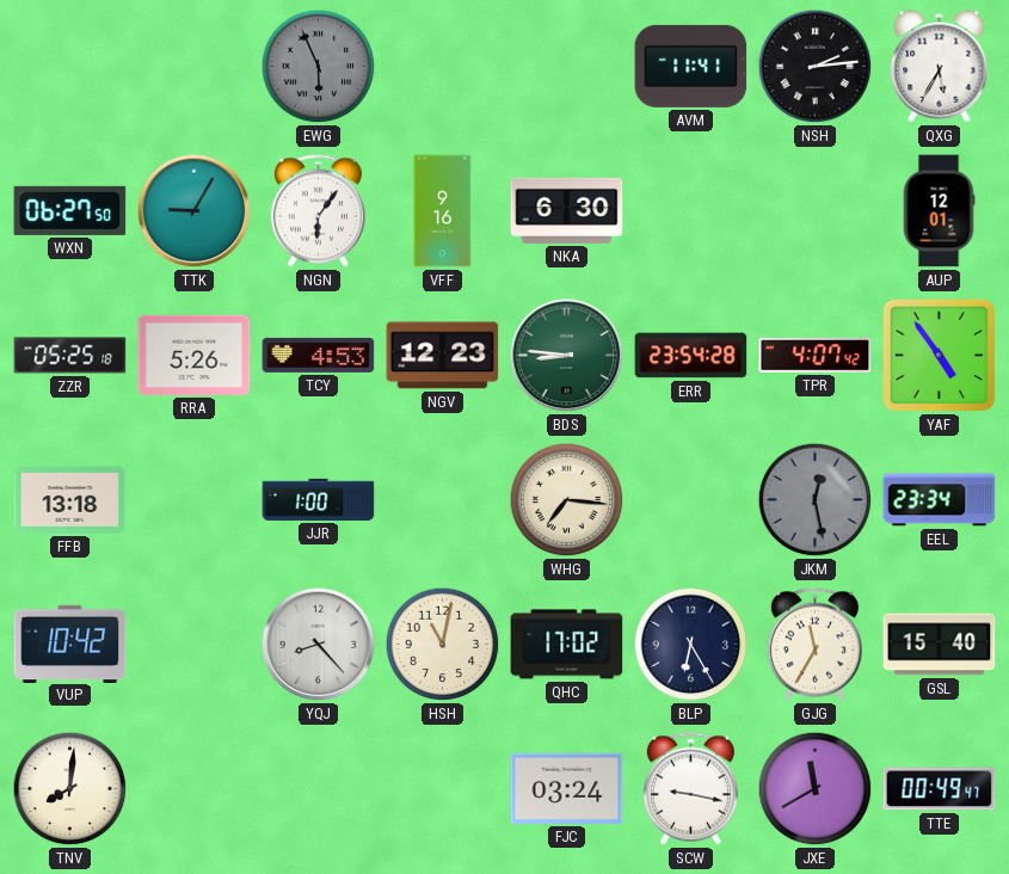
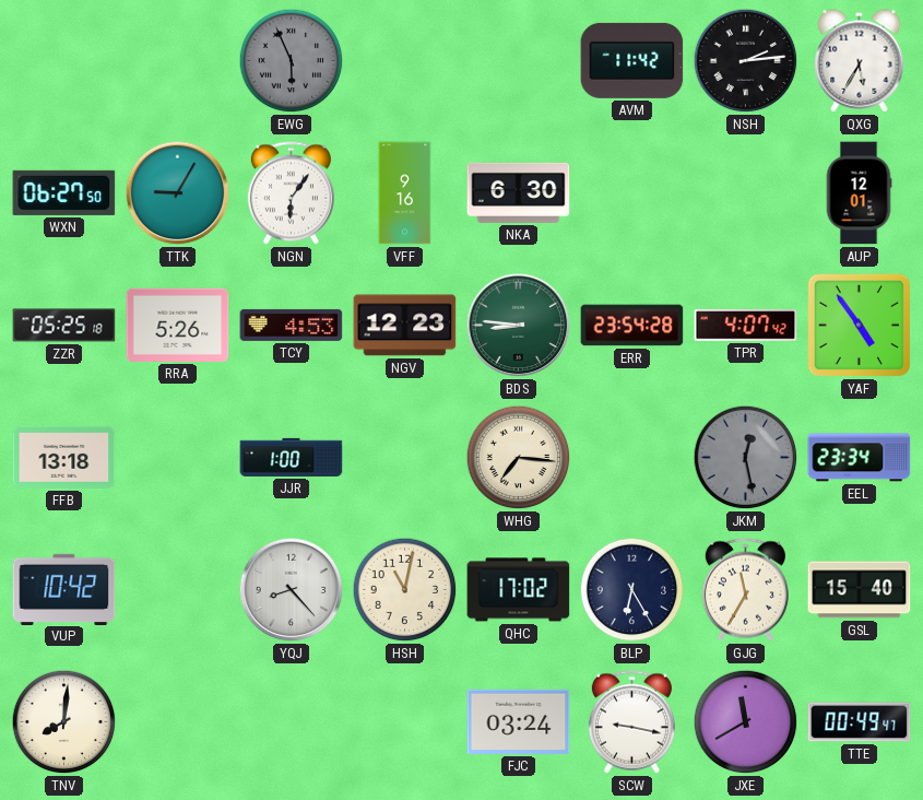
AVM: 11:41 -> 11:42
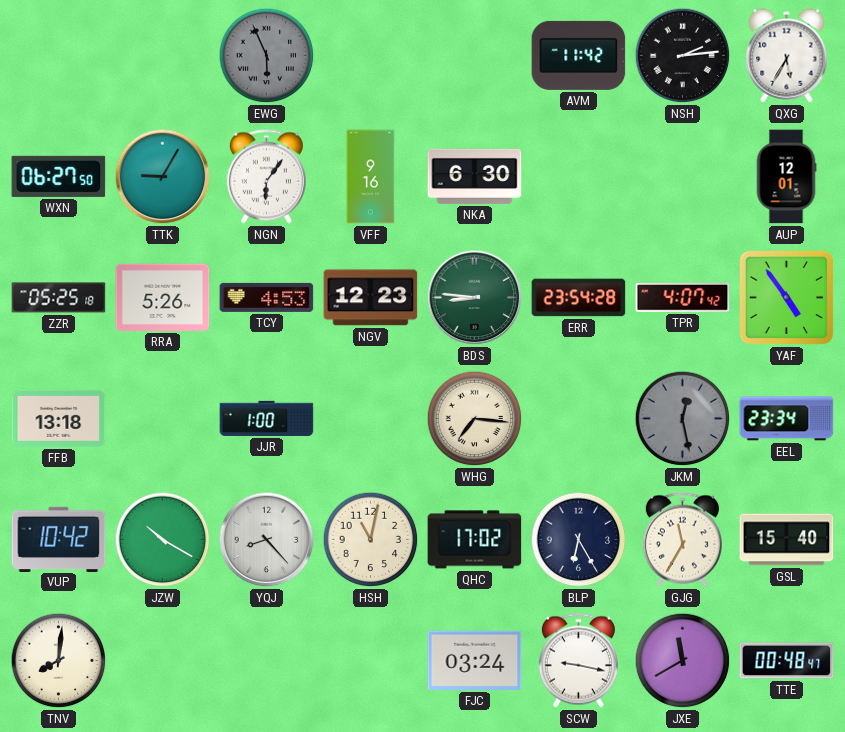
JZW: none -> 10:20
TTE: 00:49 -> 00:48
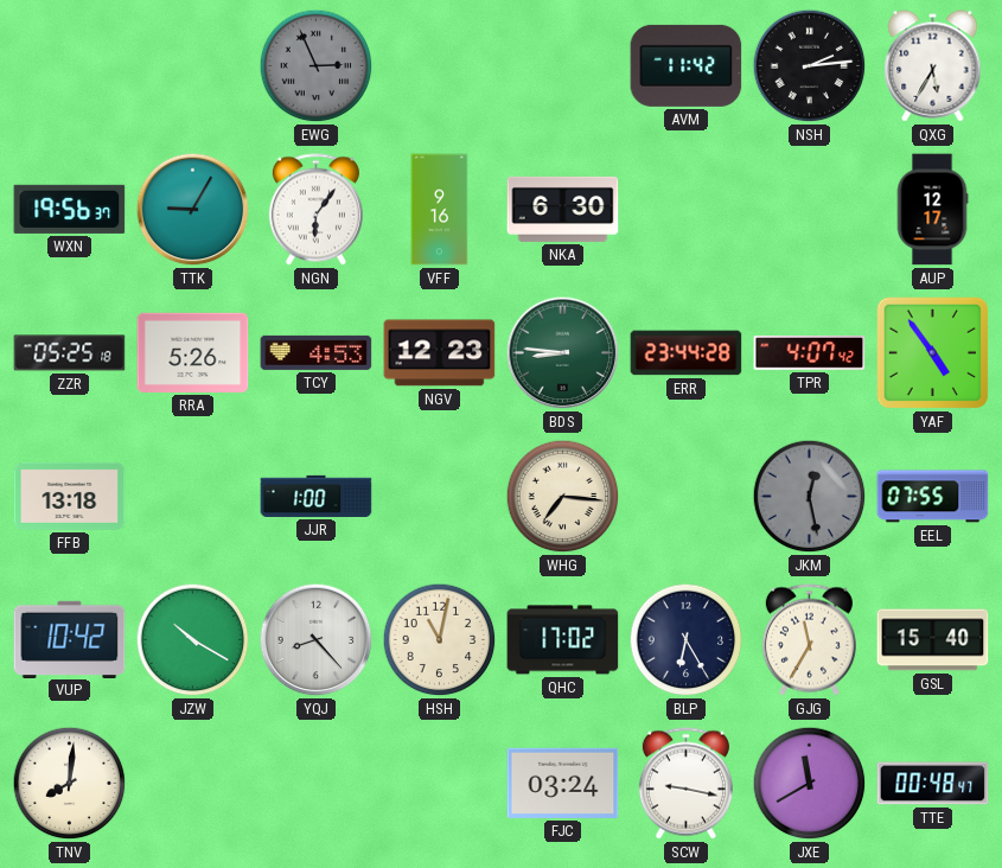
EWG: 5:56 -> 2:56
WXN: 06:27 -> 19:56
AUP: 12:01 -> 12:17
ERR: 23:54 -> 23:44
EEL: 23:34 -> 07:55
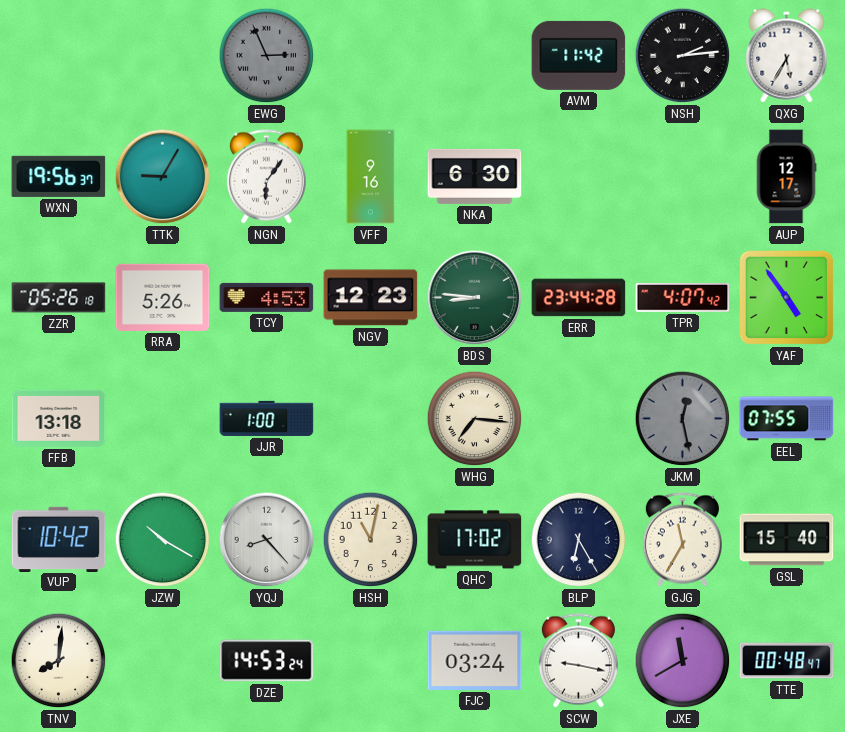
ZZR: 05:25 -> 05:26
DZE: none -> 14:53
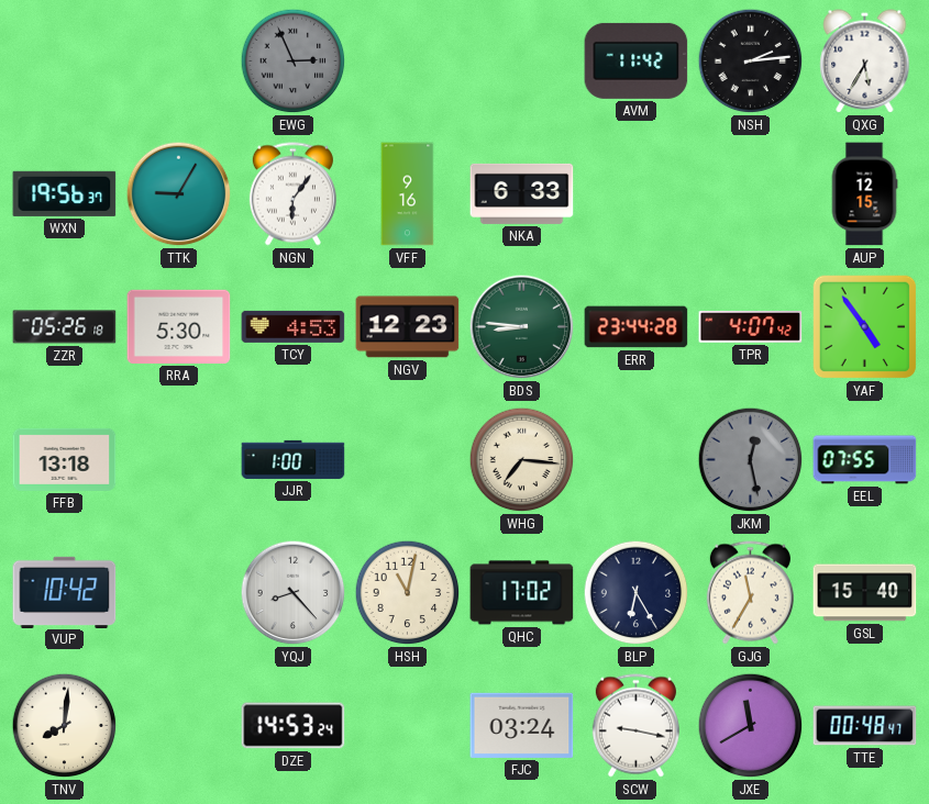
NKA: 6:30 -> 6:33
AUP: 12:17 -> 12:15
RRA: 5:26 -> 5:30
JZW: 10:20 -> none
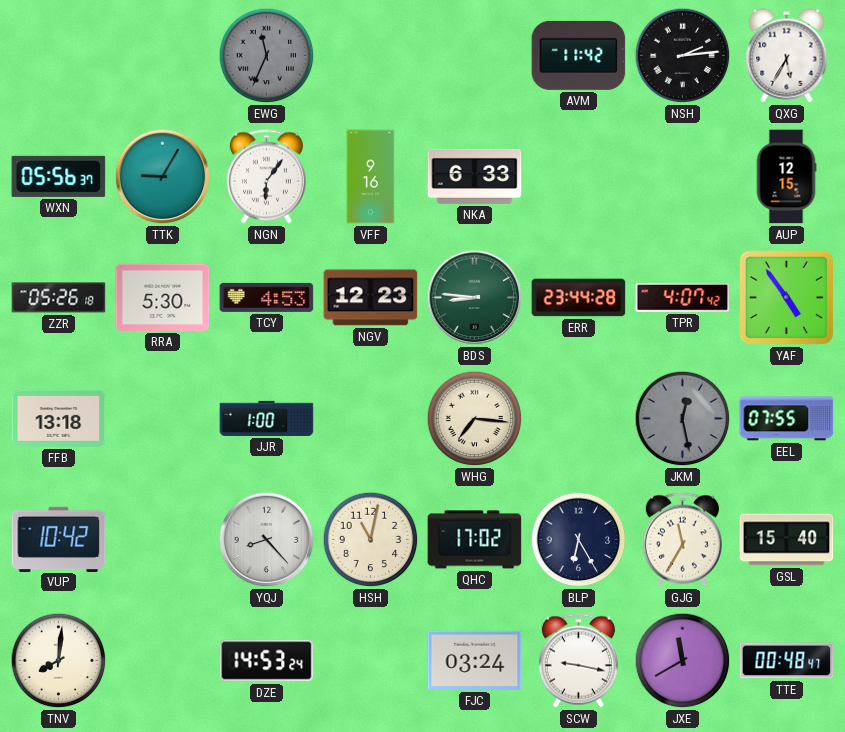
EWG: 2:56 -> 11:34
WXN: 19:56 -> 05:56
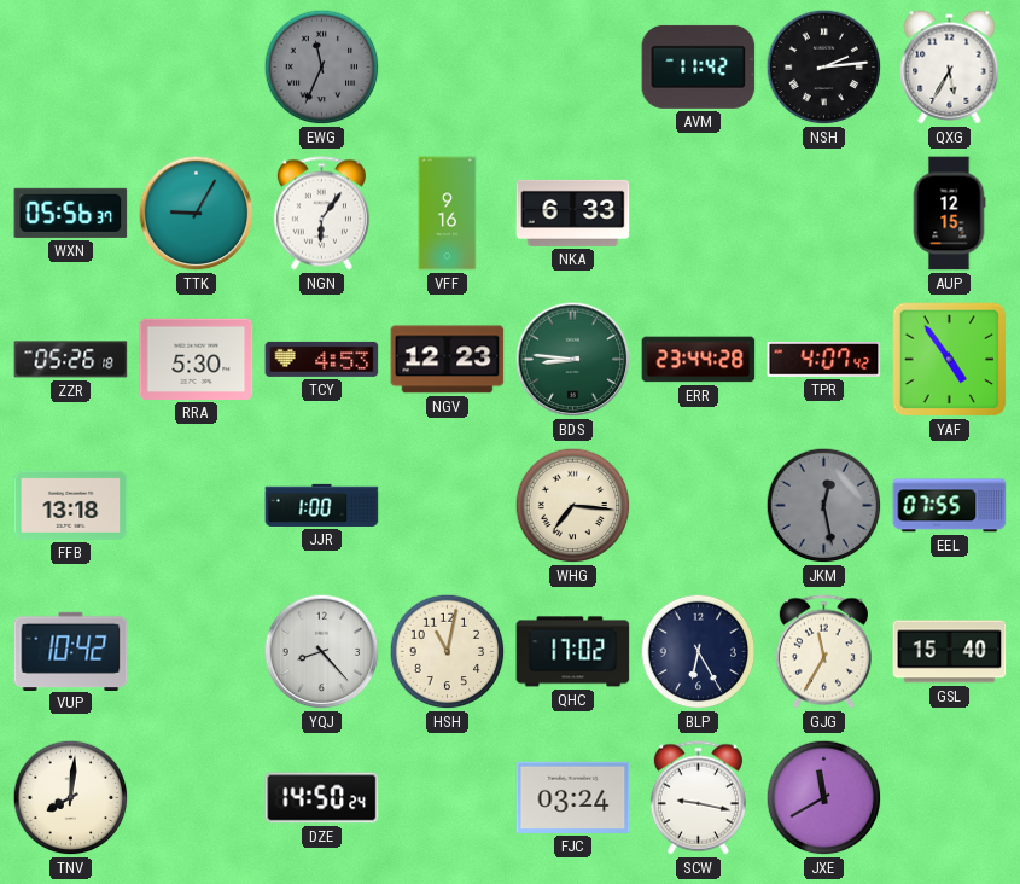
DZE: 14:53 -> 14:50
TTE: 00:48 -> none
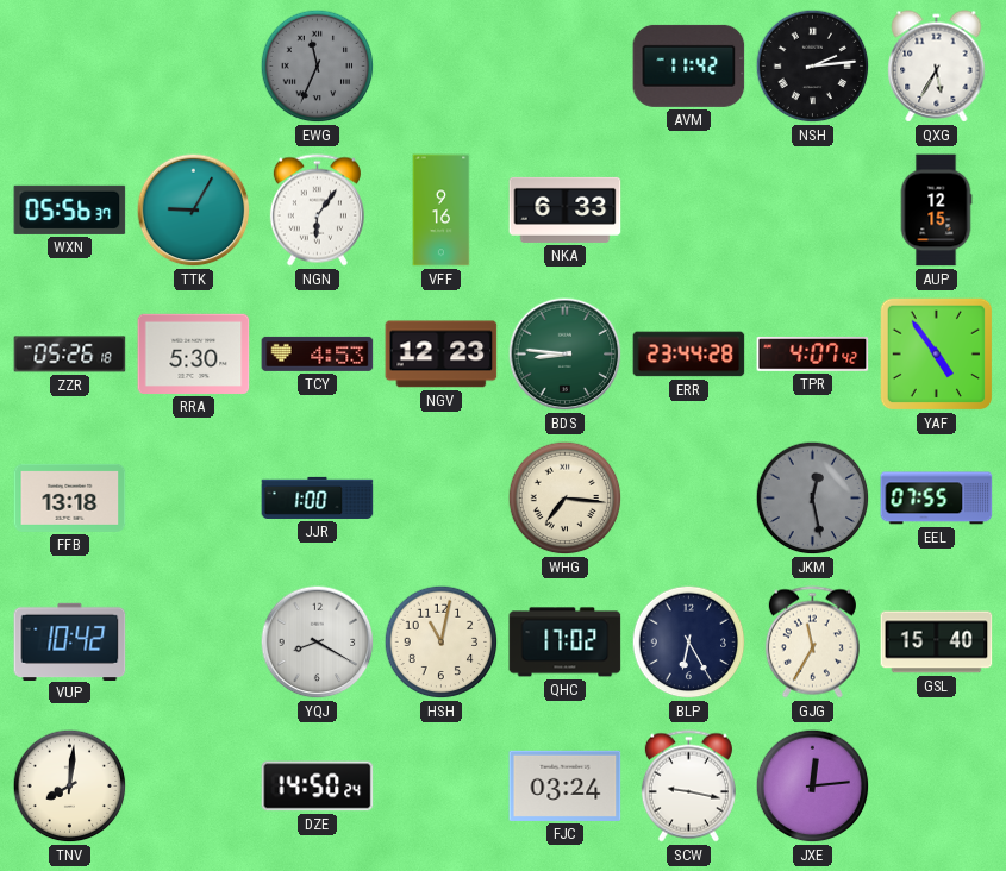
YQJ: 8:23 -> 8:20
JXE: 11:40 -> 12:14
